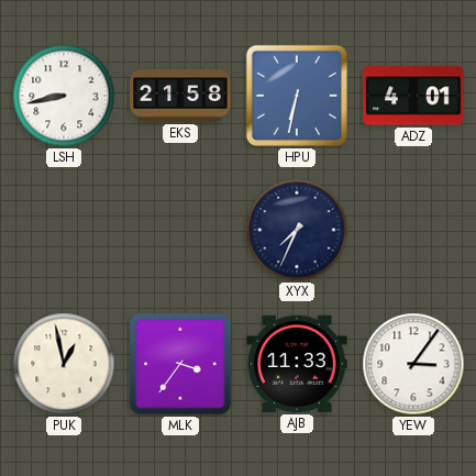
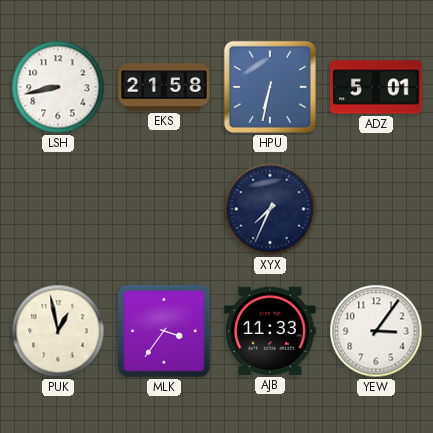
ADZ: 4:01 -> 5:01
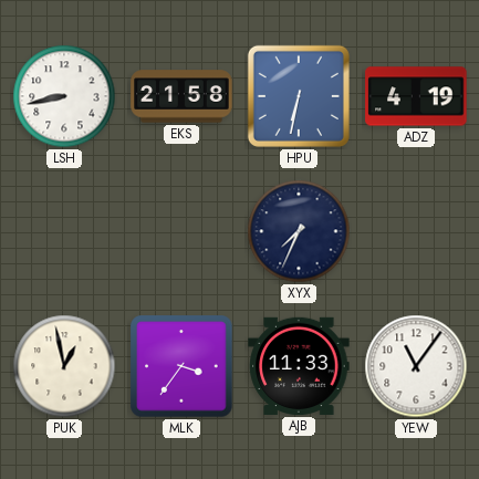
ADZ: 5:01 -> 4:19
YEW: 3:06 -> 11:06
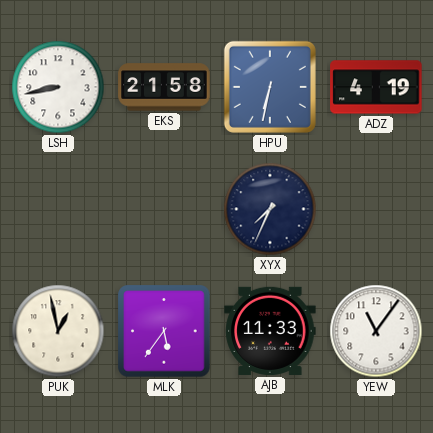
MLK: 3:36 -> 5:36
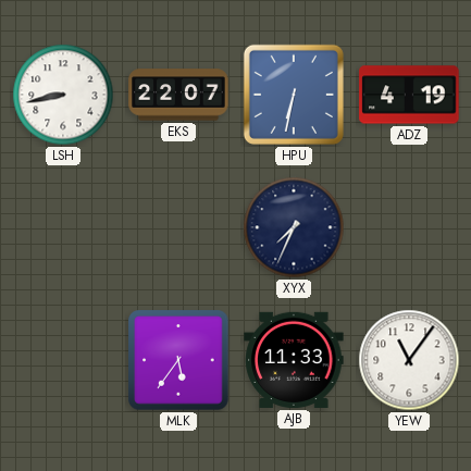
EKS: 21:58 -> 22:07
PUK: 12:58 -> none
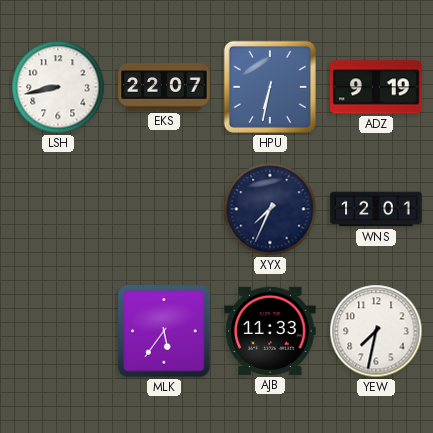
ADZ: 4:19 -> 9:19
WNS: none -> 12:01
YEW: 11:06 -> 7:32
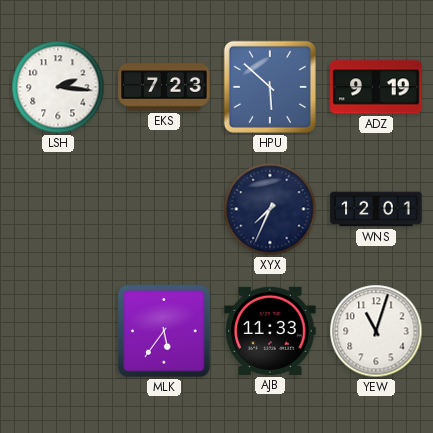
LSH: 8:43 -> 2:16
EKS: 22:07 -> 7:23
HPU: 6:32 -> 5:52
YEW: 7:32 -> 11:03
